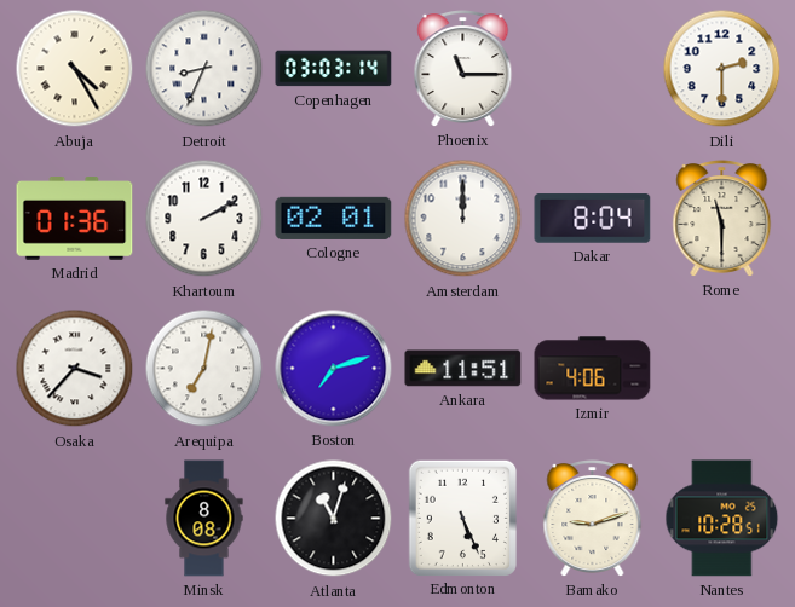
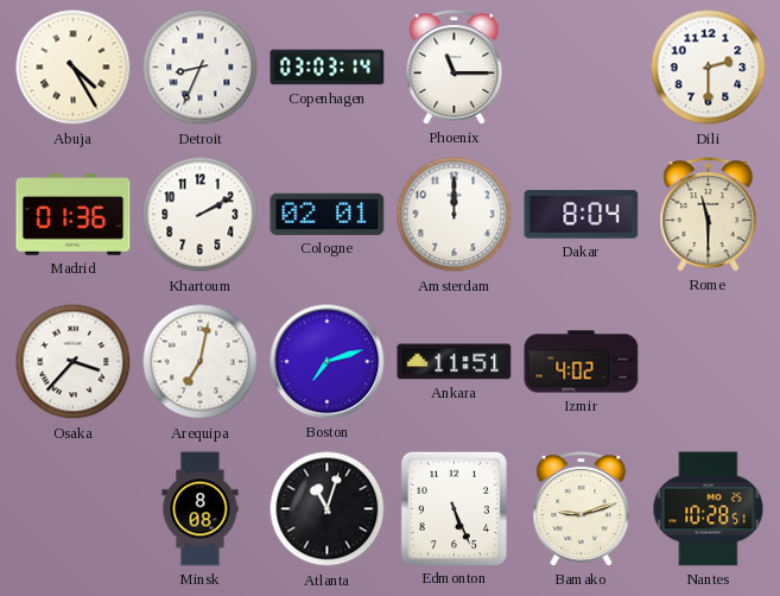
Izmir: 4:06 -> 4:02
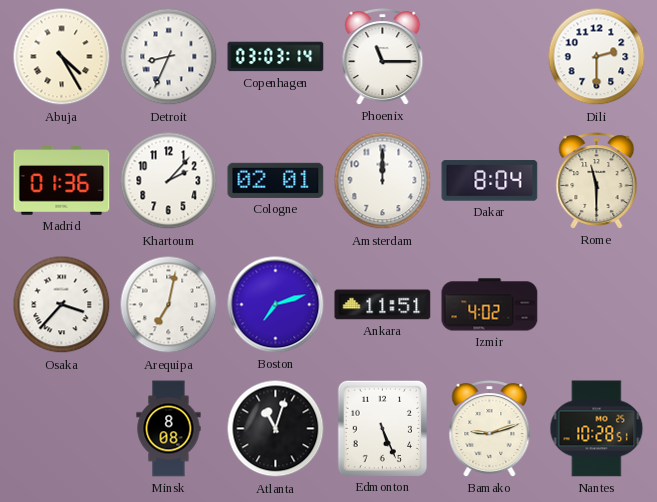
Khartoum: 2:10 -> 2:07
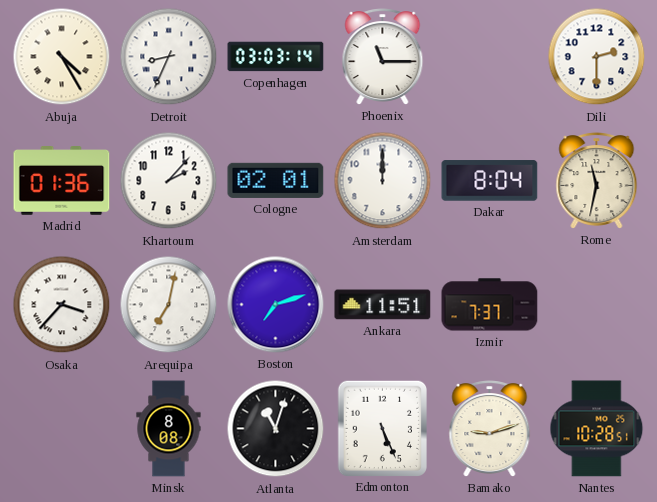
Rome: 11:30 -> 11:32
Izmir: 4:02 -> 7:37
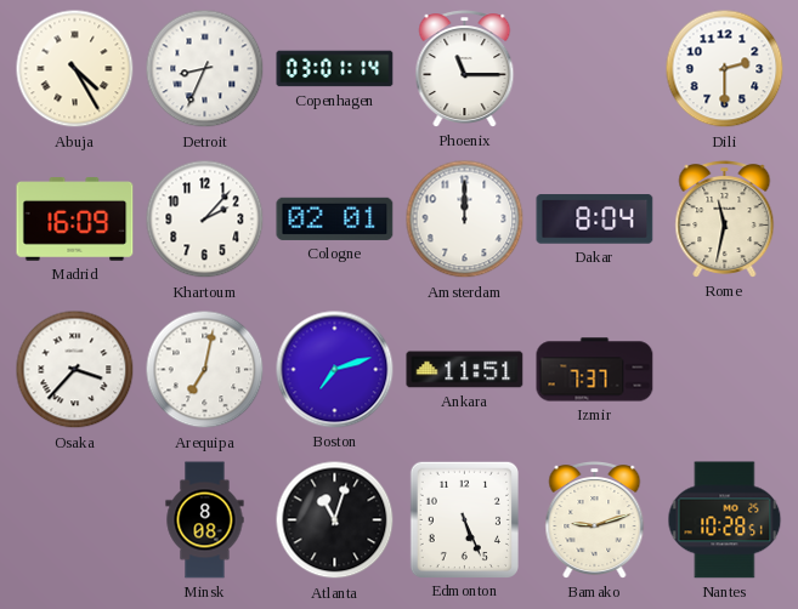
Copenhagen: 03:03 -> 03:01
Madrid: 01:36 -> 16:09
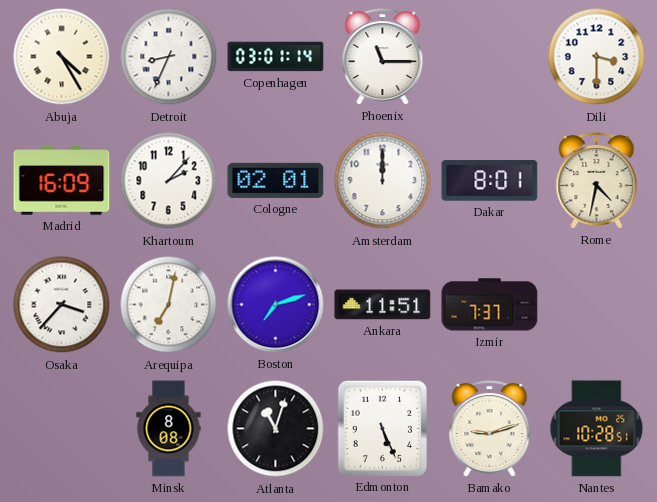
Dili: 2:30 -> 3:30
Dakar: 8:04 -> 8:01
Rome: 11:32 -> 4:32
